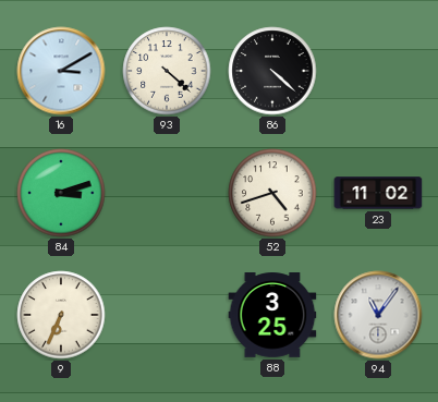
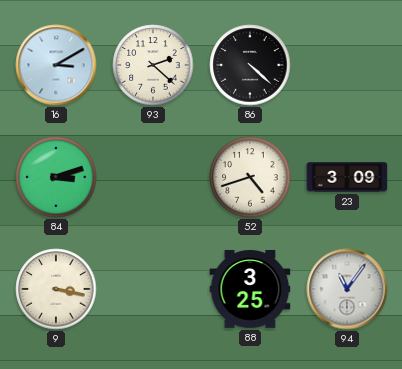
93: 4:22 -> 2:22
23: 11:02 -> 3:09
9: 6:34 -> 3:17
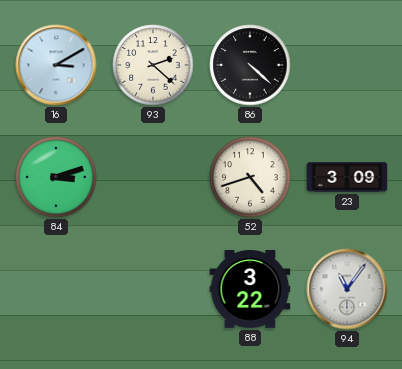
9: 3:17 -> none
88: 3:25 -> 3:22
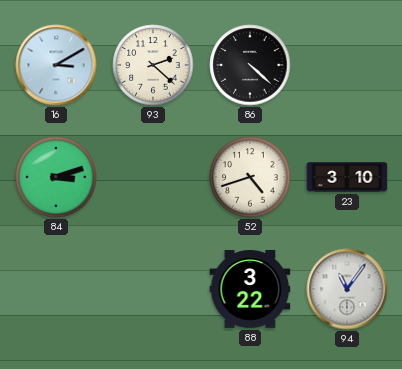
23: 3:09 -> 3:10
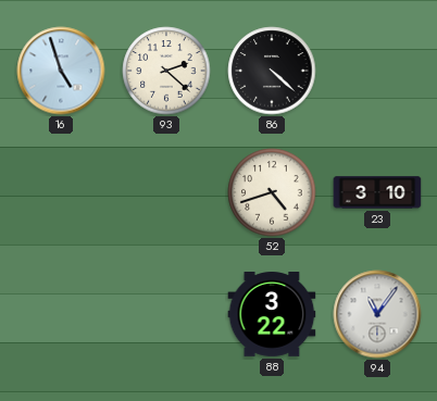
16: 3:10 -> 4:57
84: 3:12 -> none
